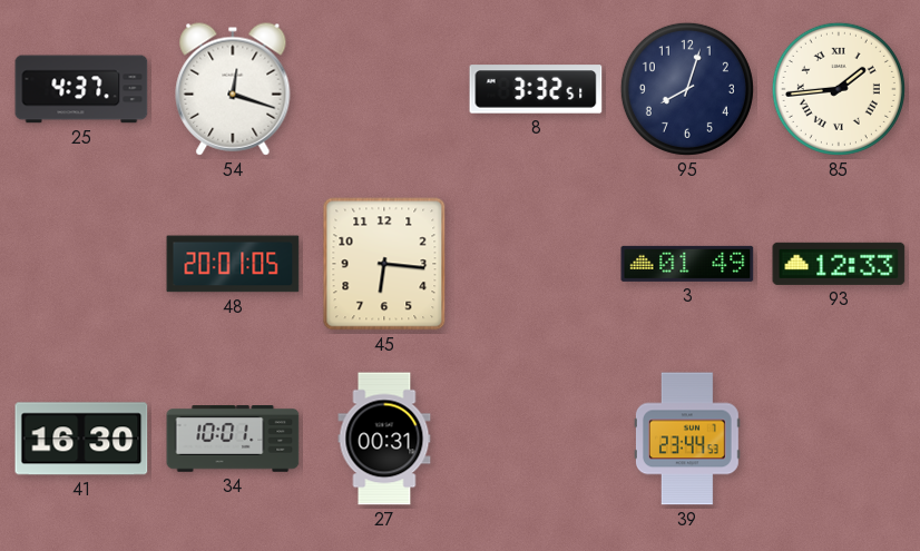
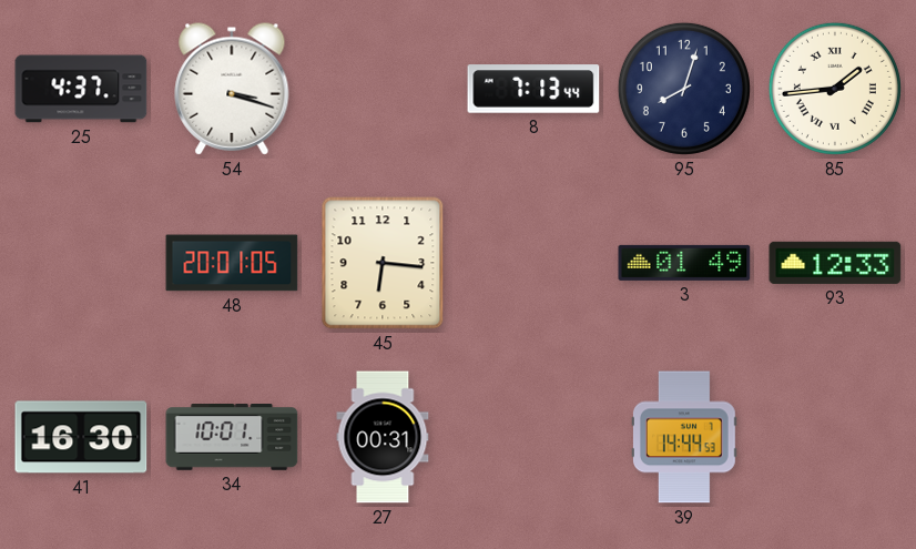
54: 12:18 -> 3:18
8: 3:32 -> 7:13
39: 23:44 -> 14:44
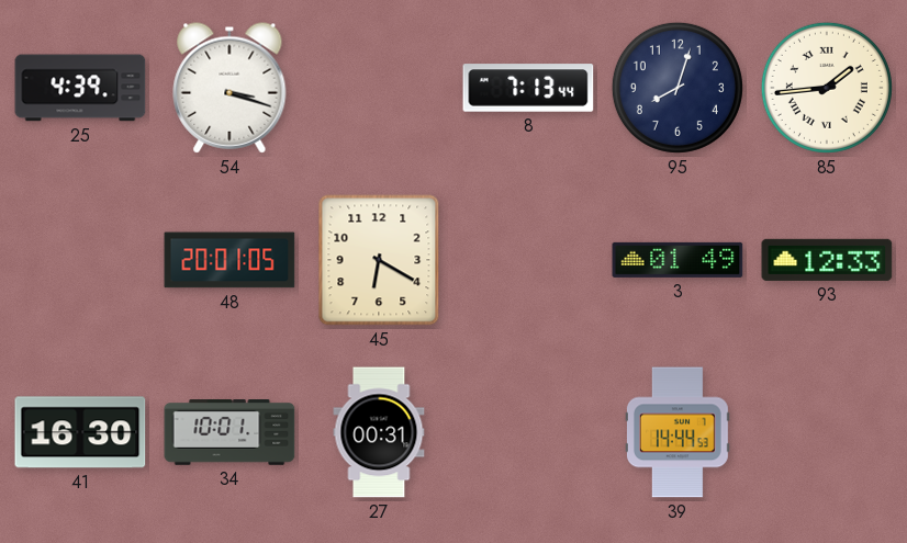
25: 4:37 -> 4:39
45: 6:16 -> 6:20
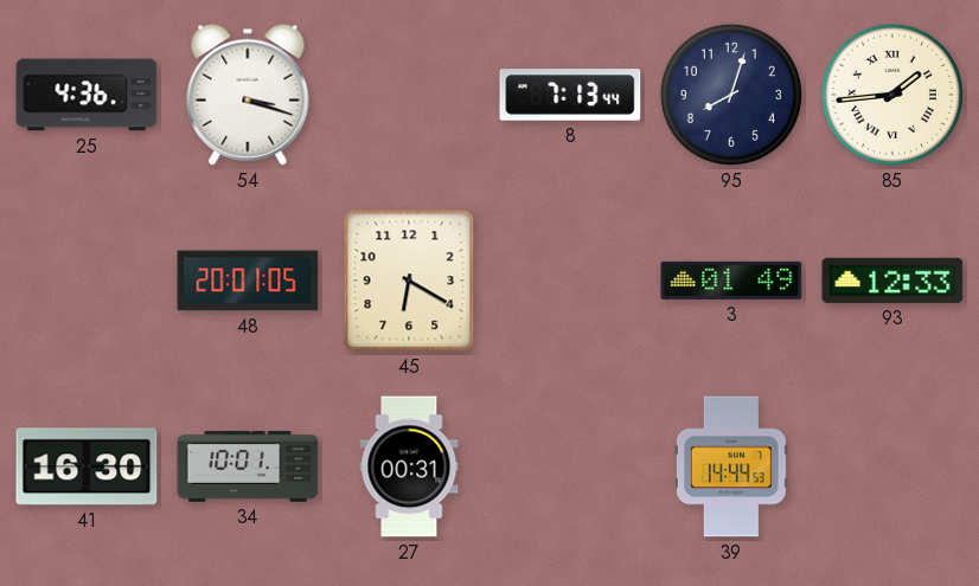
25: 4:39 -> 4:36
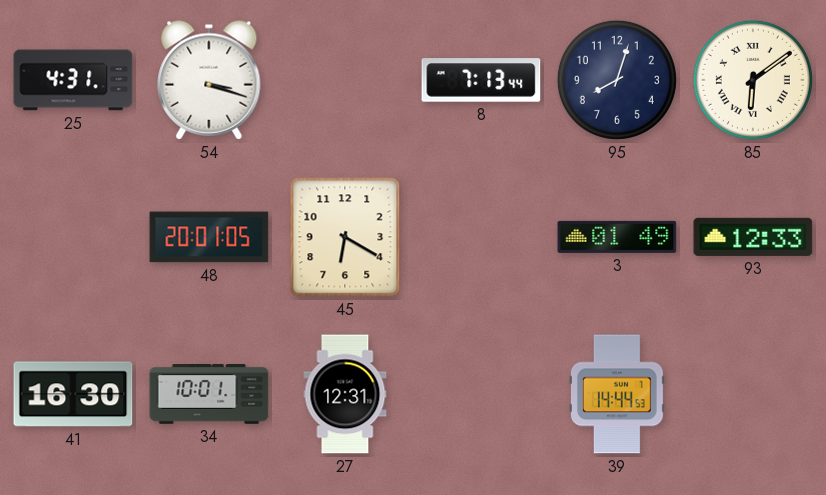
25: 4:36 -> 4:31
85: 1:44 -> 6:09
27: 00:31 -> 12:31
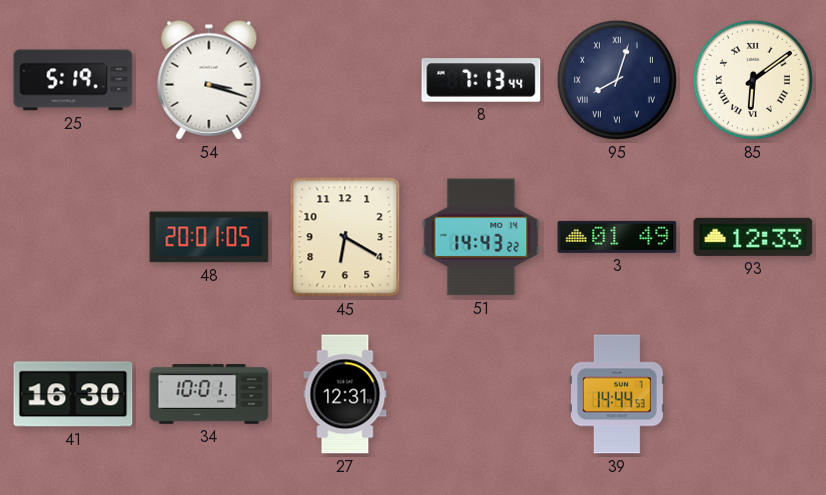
25: 4:31 -> 5:19
95 numerals: Arabic -> Roman
51: none -> 14:43
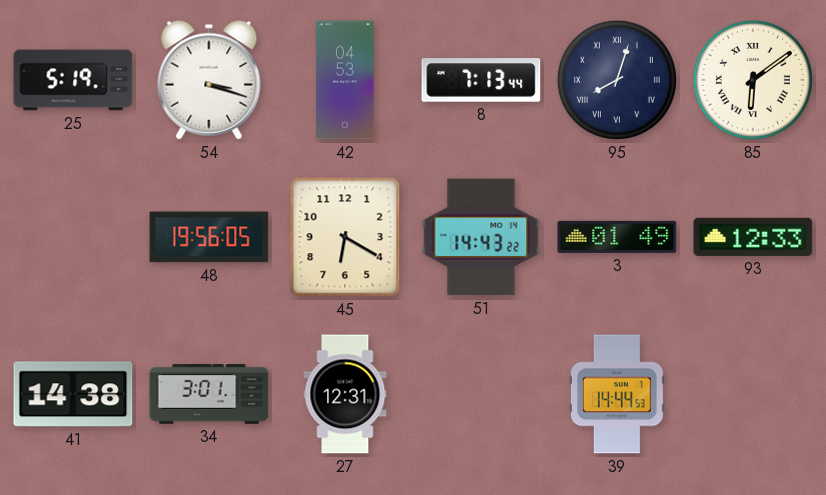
42: none -> 04:53
48: 20:01 -> 19:56
41: 16:30 -> 14:38
34: 10:01 -> 3:01
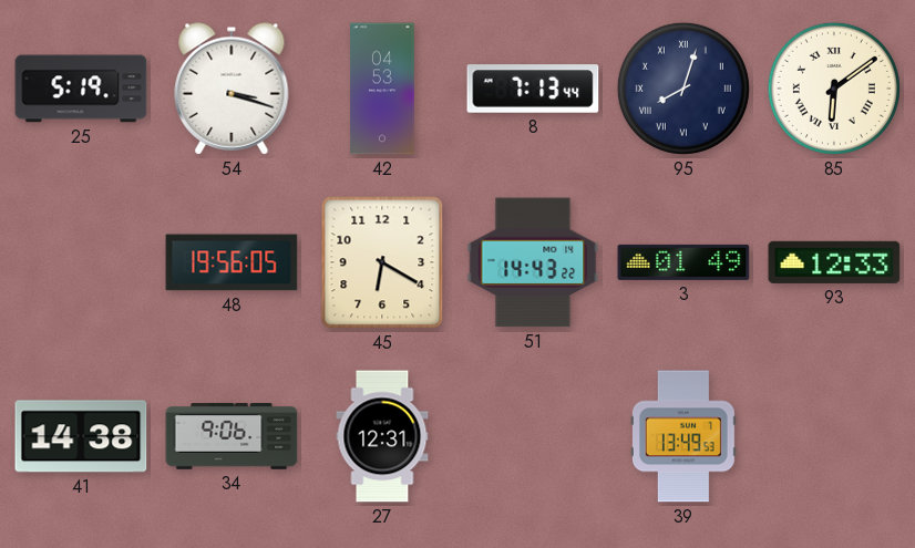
34: 3:01 -> 9:06
39: 14:44 -> 13:49
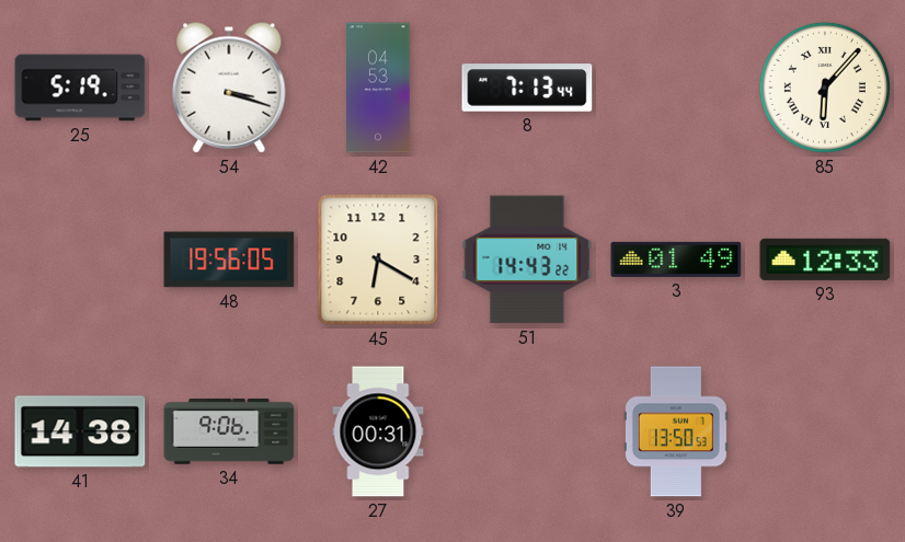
95: 8:03 -> none
85: 6:09 -> 6:07
27: 12:31 -> 00:31
39: 13:49 -> 13:50
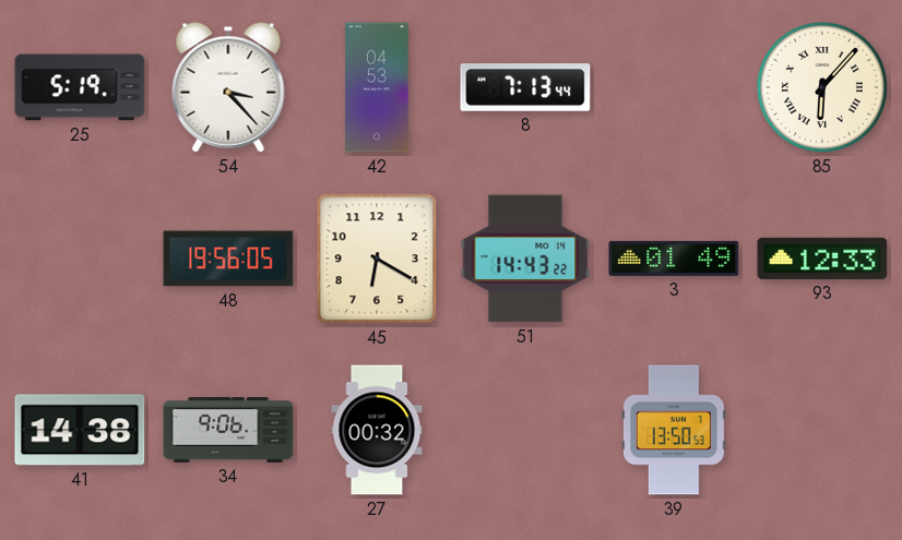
54: 3:18 -> 3:23
27: 00:31 -> 00:32
